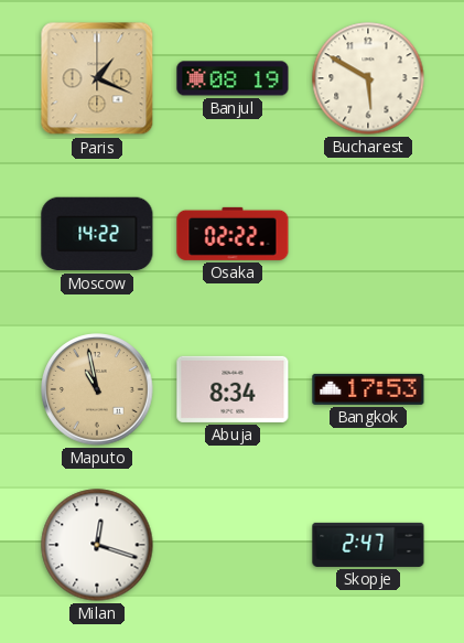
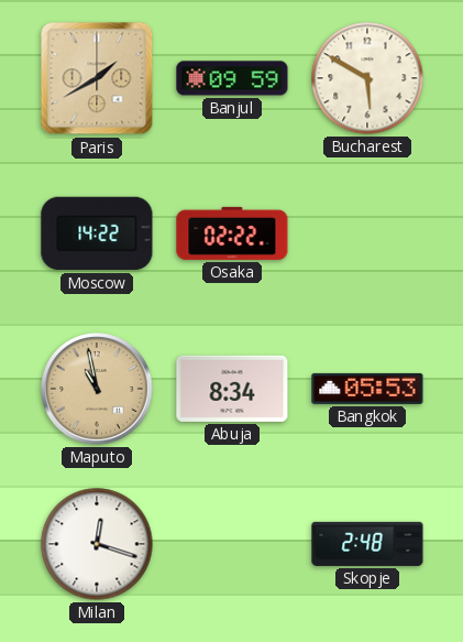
Paris: 1:19 -> 1:40
Banjul: 08:19 -> 09:59
Bangkok: 17:53 -> 05:53
Skopje: 2:47 -> 2:48
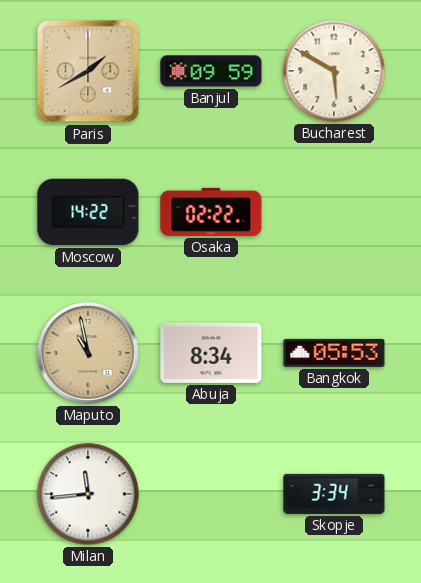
Milan: 12:18 -> 11:44
Skopje: 2:48 -> 3:34
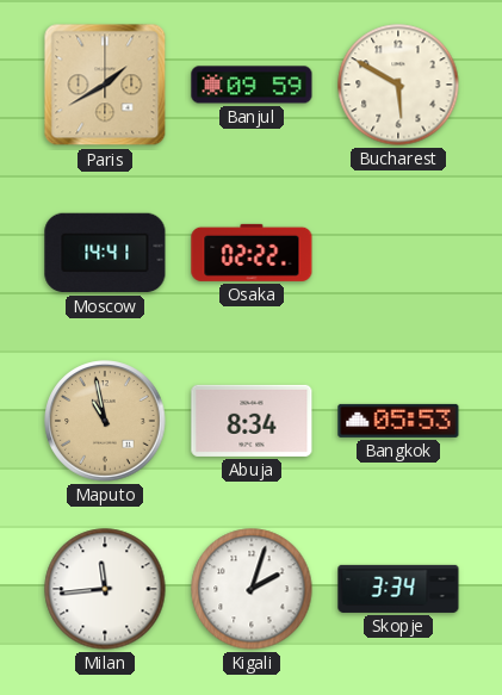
Moscow: 14:22 -> 14:41
Kigali: none -> 2:03
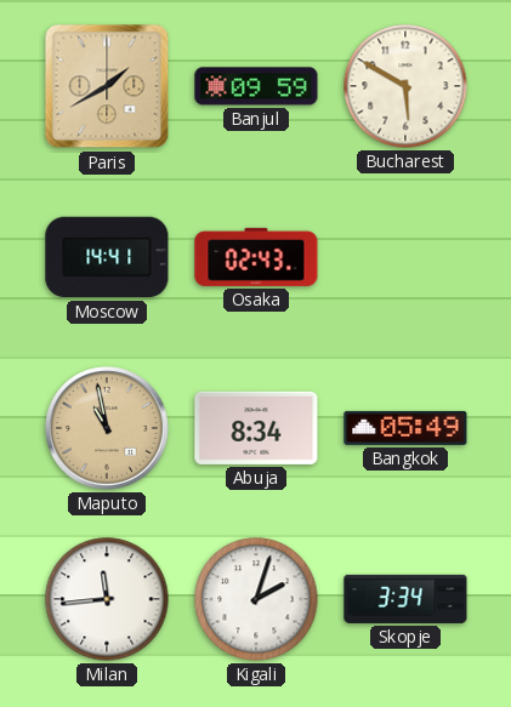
Osaka: 02:22 -> 02:43
Bangkok: 05:53 -> 05:49
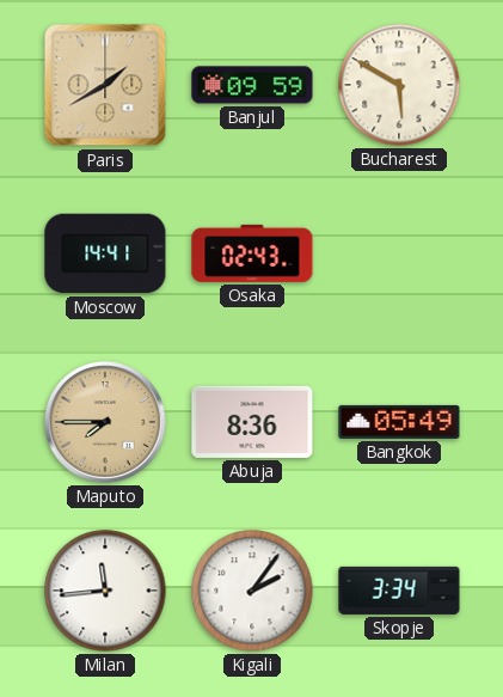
Maputo: 10:58 -> 7:45
Abuja: 8:34 -> 8:36
Kigali: 2:03 -> 2:06
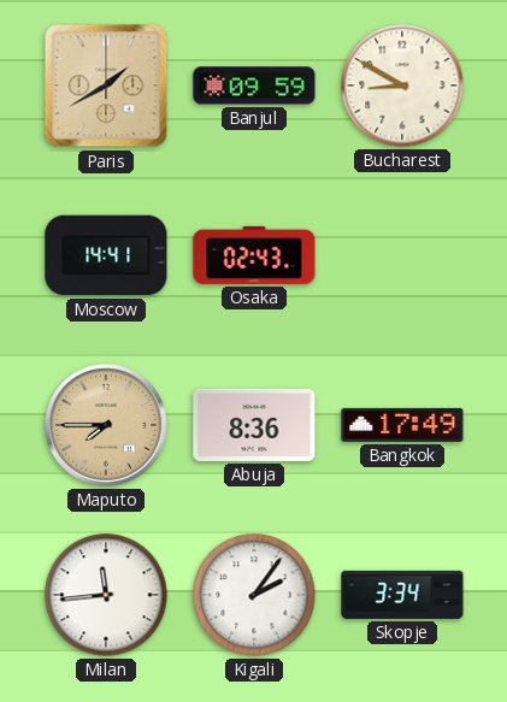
Bucharest: 5:50 -> 8:50
Bangkok: 05:49 -> 17:49
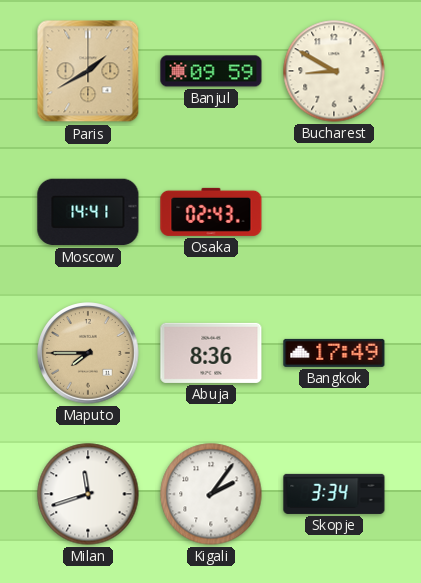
Milan: 11:44 -> 11:42
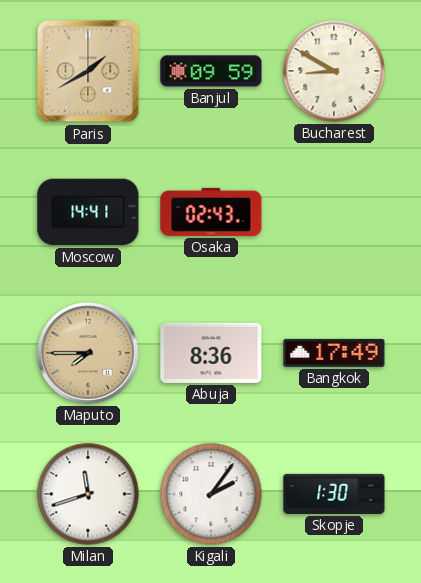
Skopje: 3:34 -> 1:30
